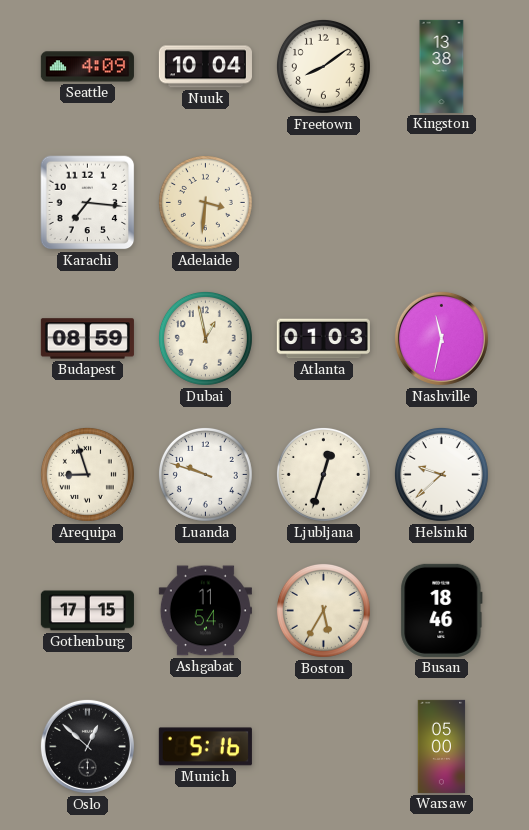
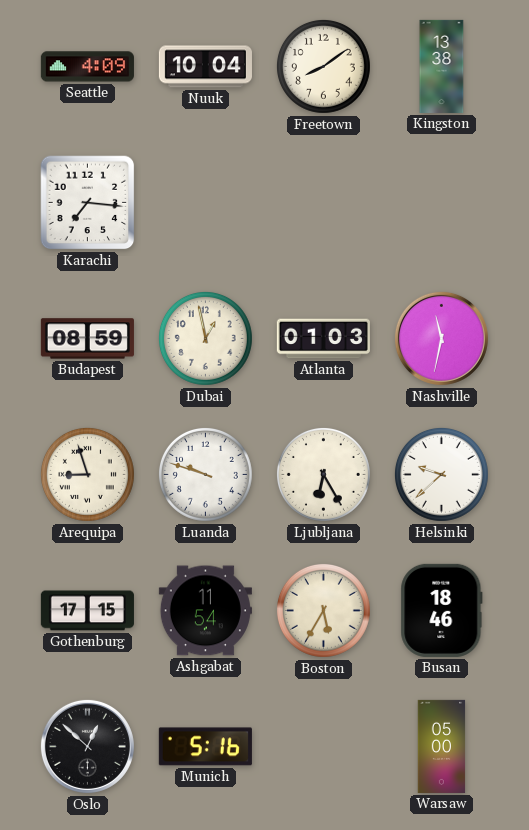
Adelaide: 3:31 -> none
Ljubljana: 12:33 -> 6:25
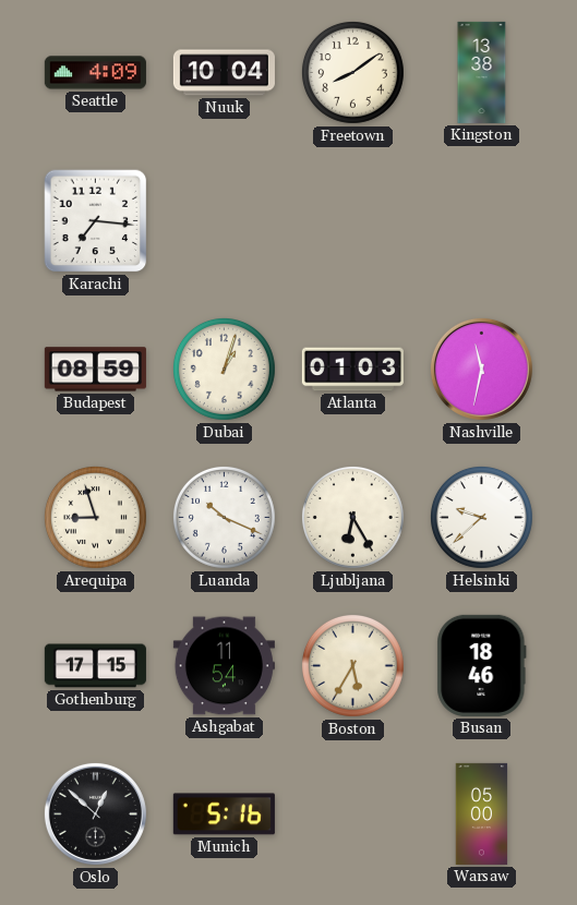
Dubai: 12:58 -> 1:03
Luanda: 9:48 -> 10:19
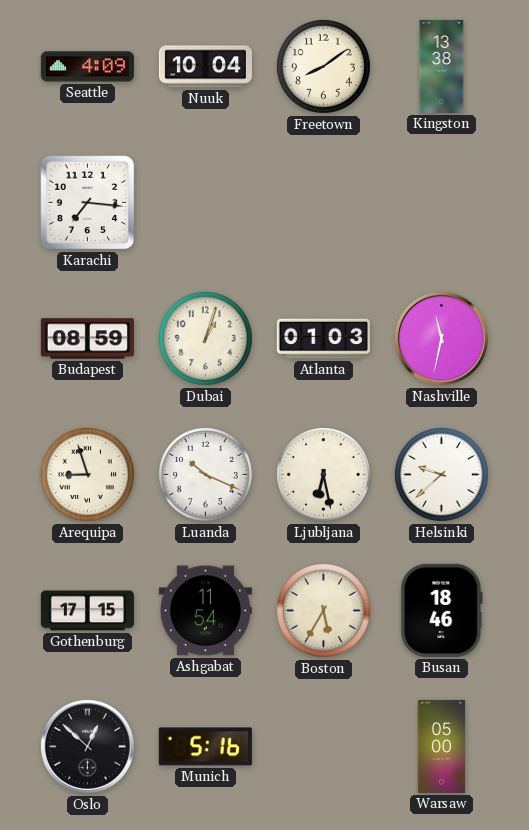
Ljubljana: 6:25 -> 6:28
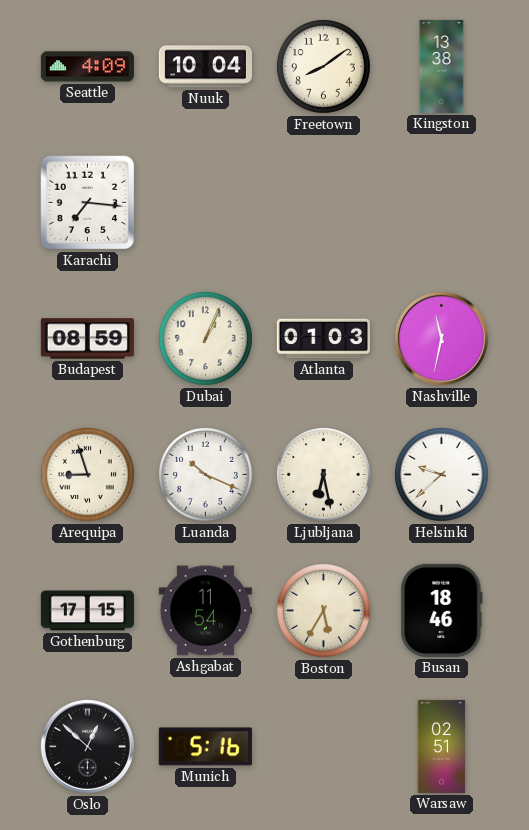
Dubai: 1:03 -> 1:04
Warsaw: 05:00 -> 02:51
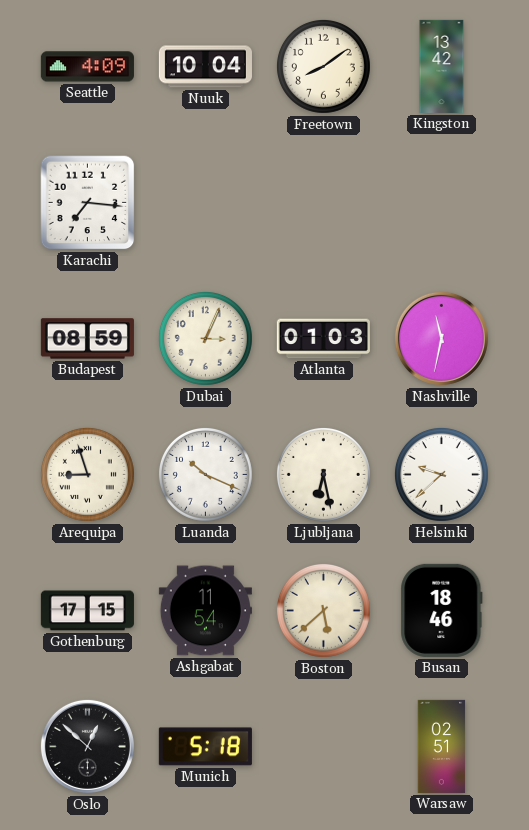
Kingston: 13:38 -> 13:42
Dubai: 1:04 -> 3:04
Boston: 5:35 -> 5:38
Munich: 5:16 -> 5:18
